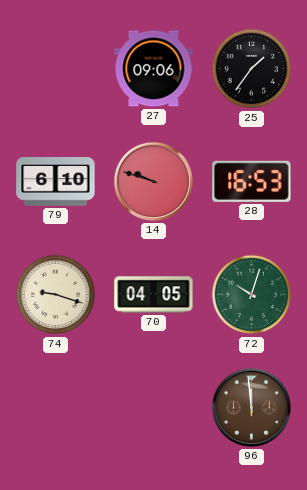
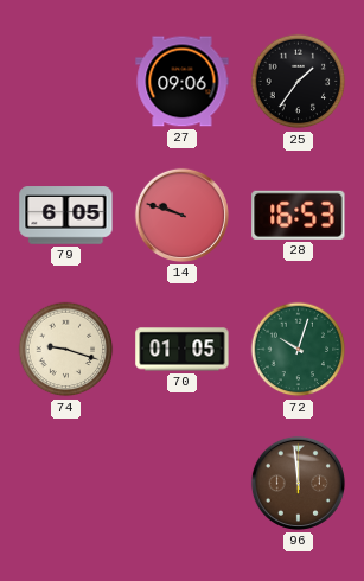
79: 6:10 -> 6:05
70: 04:05 -> 01:05
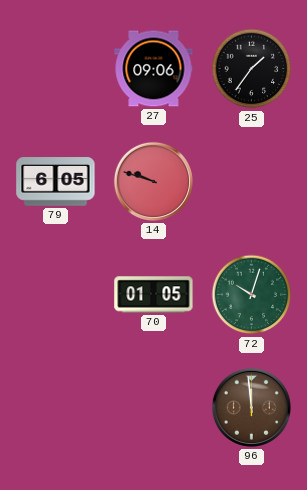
28: 16:53 -> none
74: 9:18 -> none
